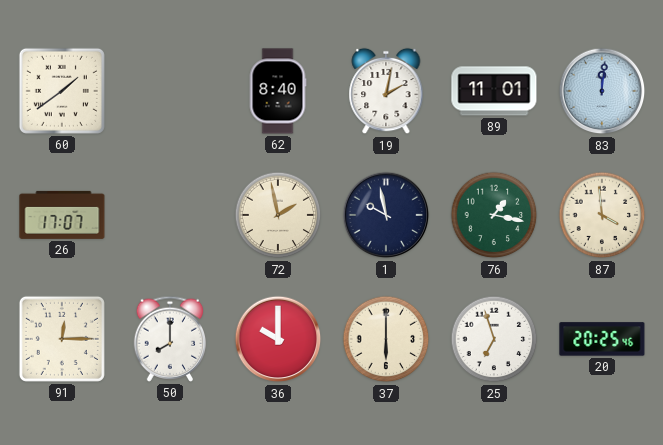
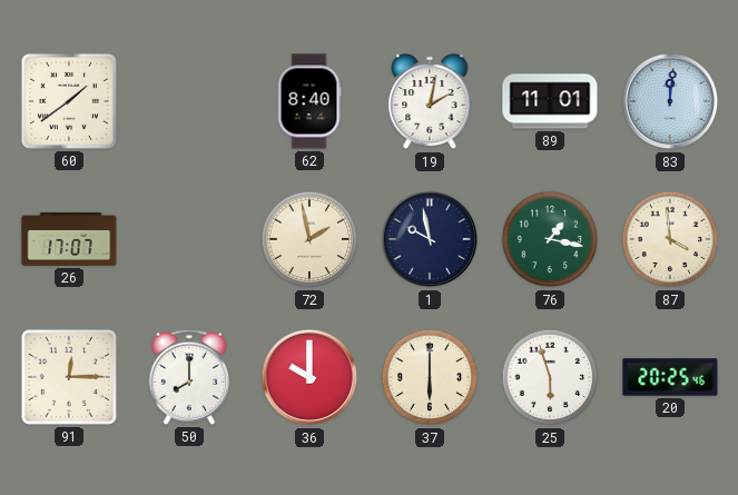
25: 6:57 -> 5:57
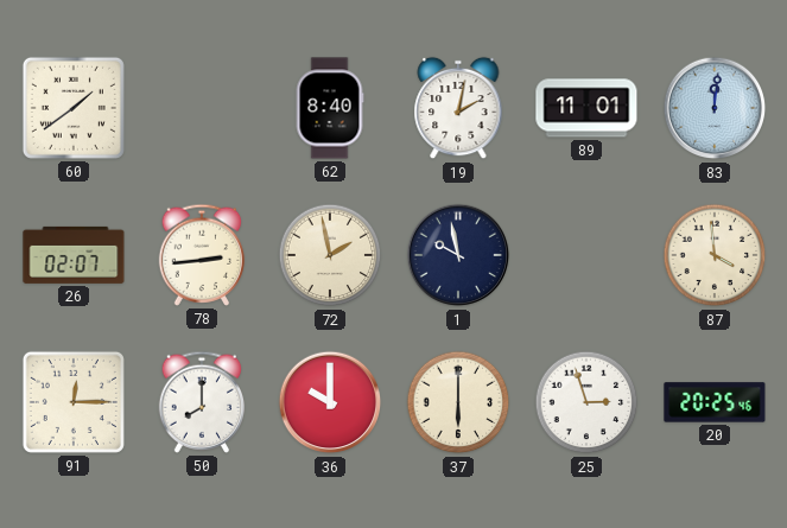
26: 17:07 -> 02:07
78: none -> 2:44
76: 1:17 -> none
25: 5:57 -> 2:57
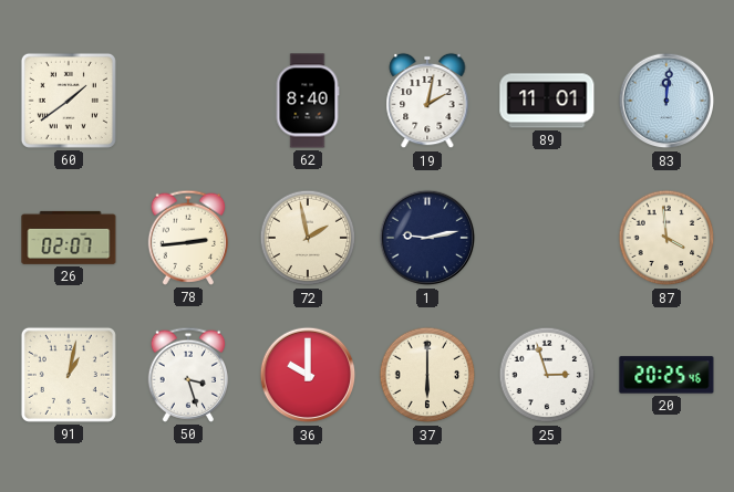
1: 9:58 -> 9:13
91: 12:15 -> 1:02
50: 8:00 -> 3:27
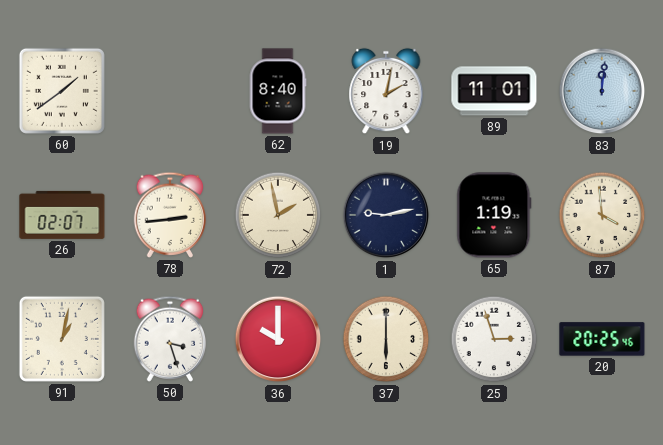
65: none -> 1:19
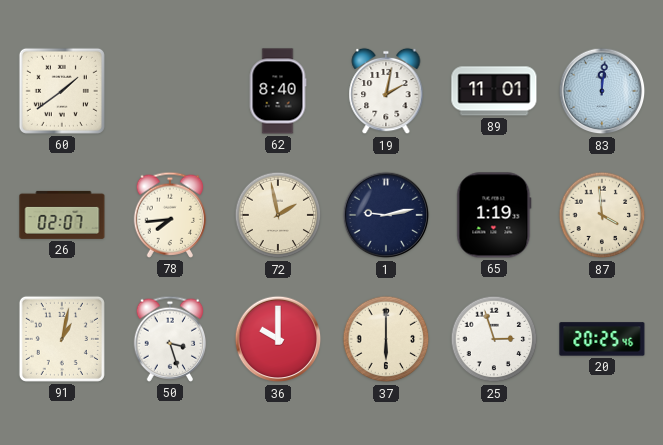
78: 2:44 -> 7:44
